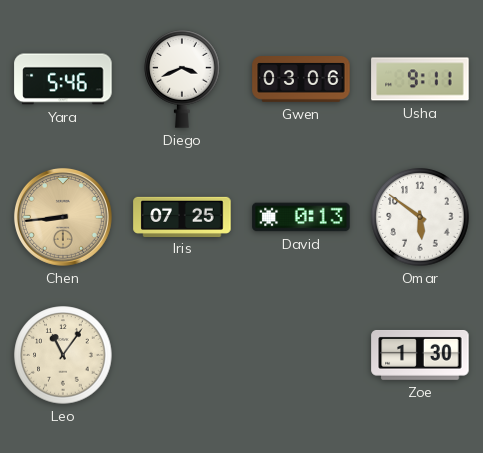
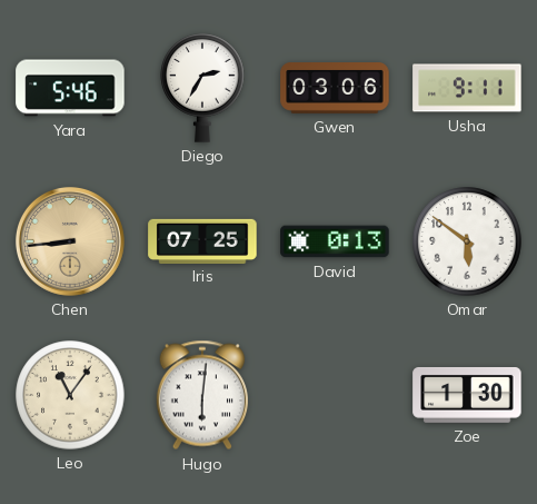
Diego: 3:41 -> 2:35
Hugo: none -> 6:01
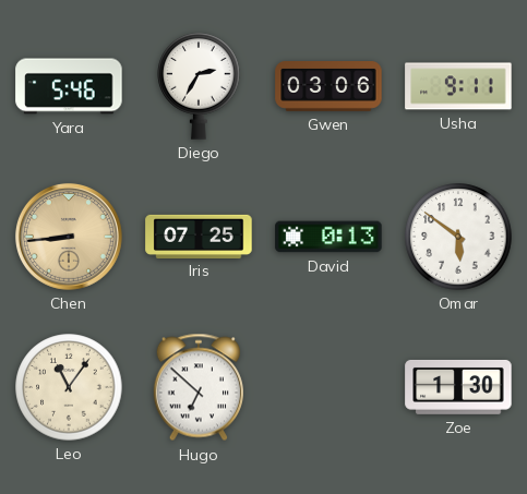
Hugo: 6:01 -> 6:52
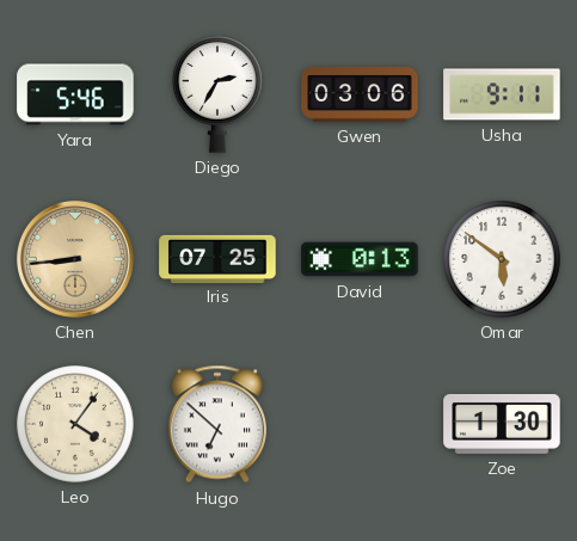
Leo: 11:06 -> 4:06
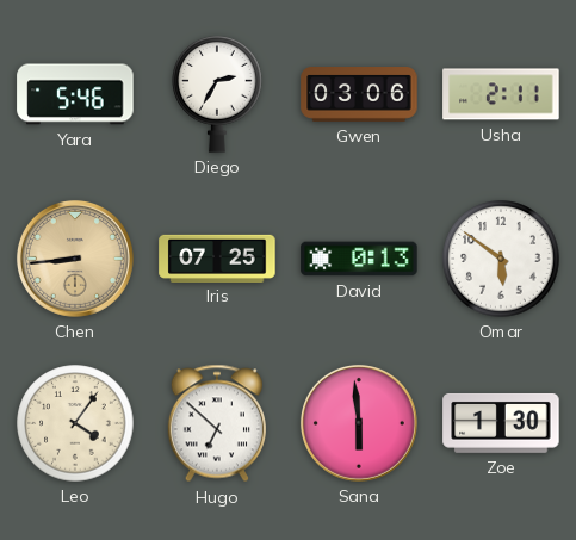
Usha: 9:11 -> 2:11
Sana: none -> 5:59
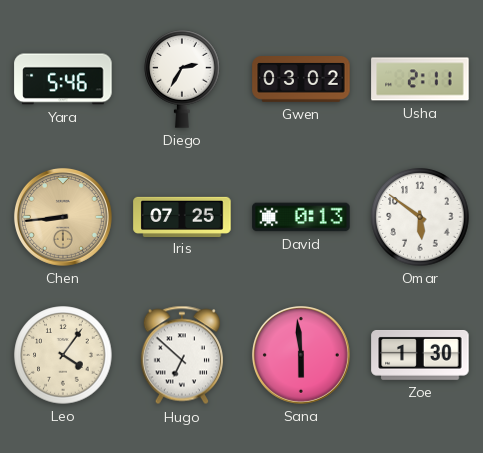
Gwen: 03:06 -> 03:02
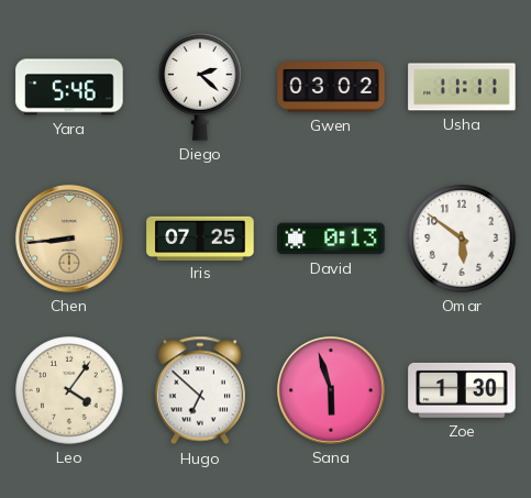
Diego: 2:35 -> 2:22
Usha: 2:11 -> 11:11
Sana: 5:59 -> 5:57
